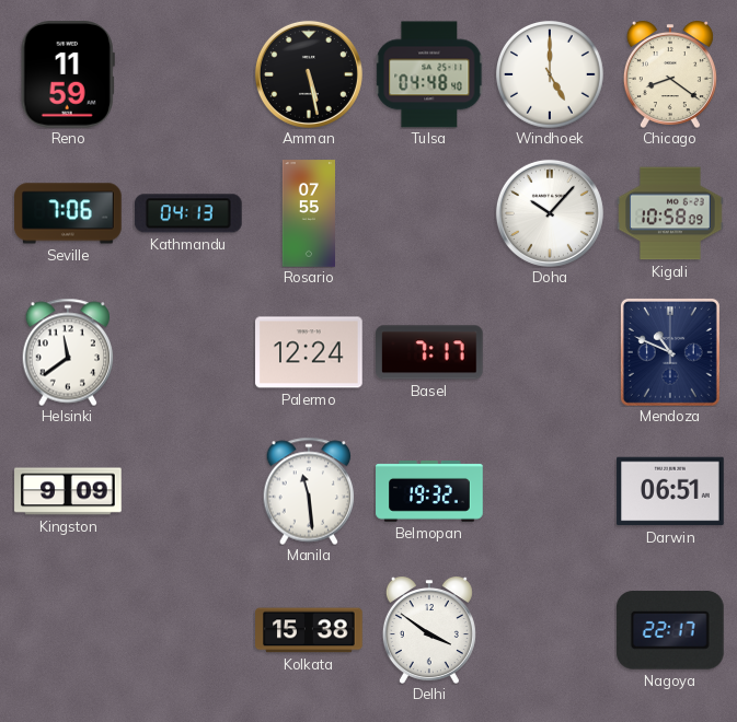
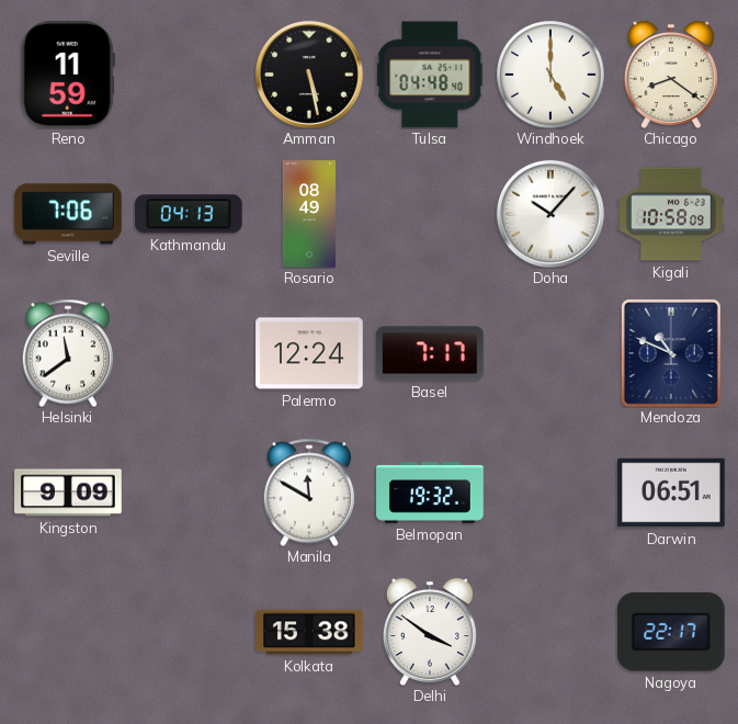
Rosario: 07:55 -> 08:49
Manila: 11:29 -> 11:50
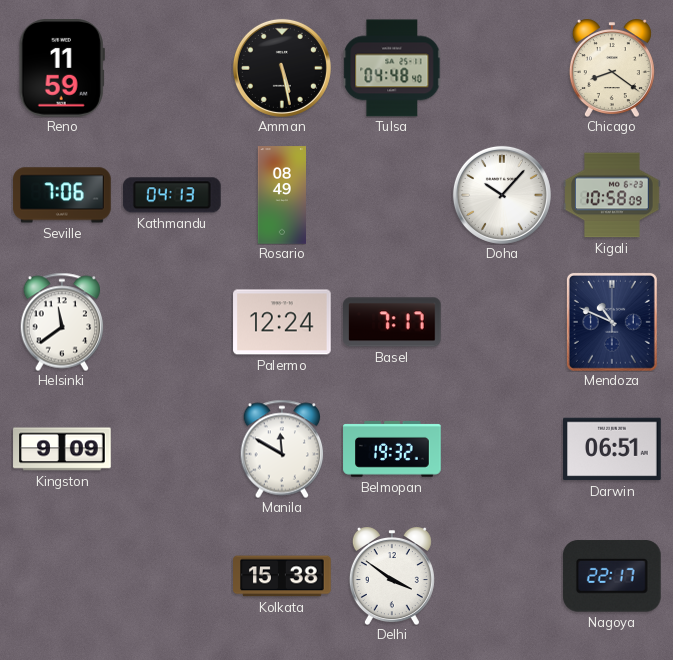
Windhoek: 5:00 -> none
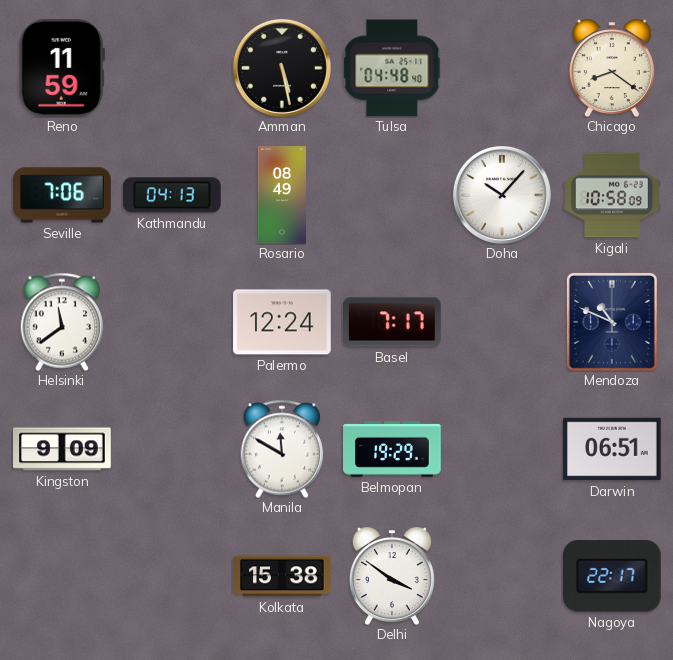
Belmopan: 19:32 -> 19:29
